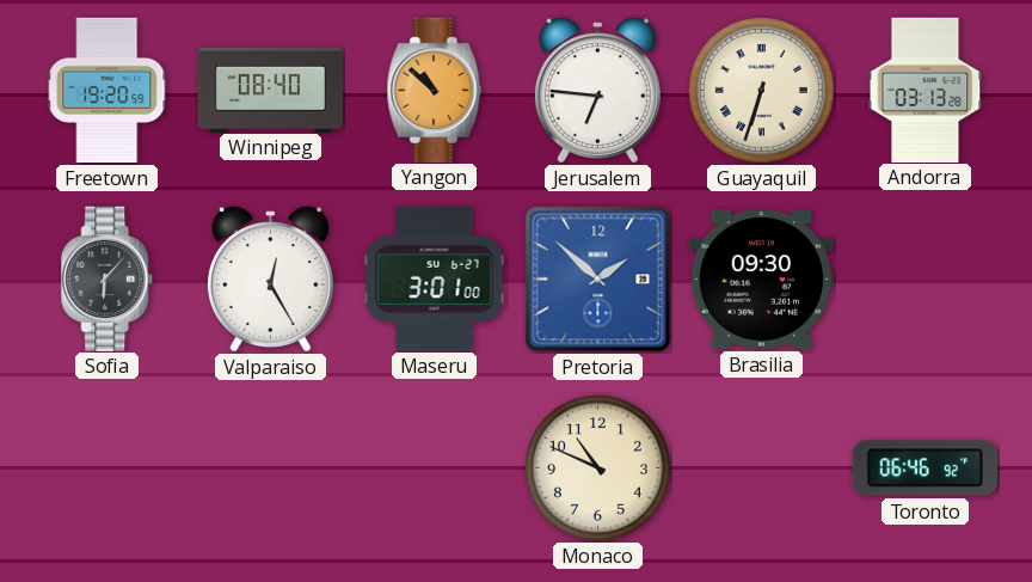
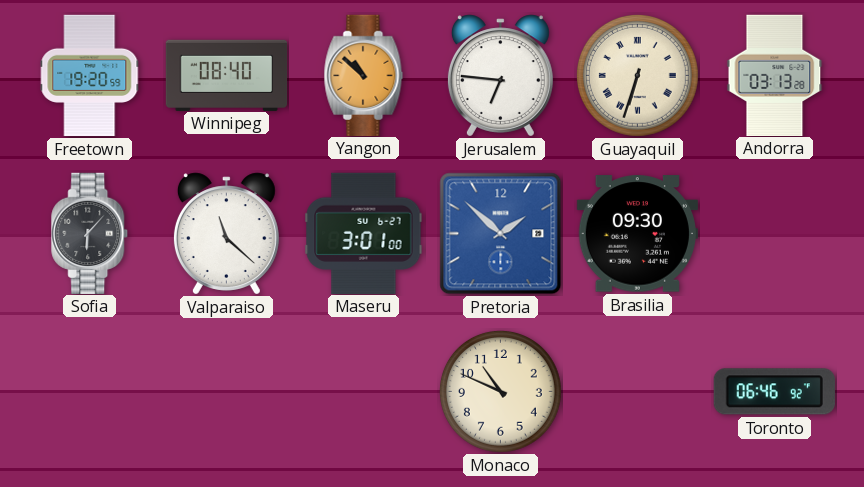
Valparaiso: 12:25 -> 11:22
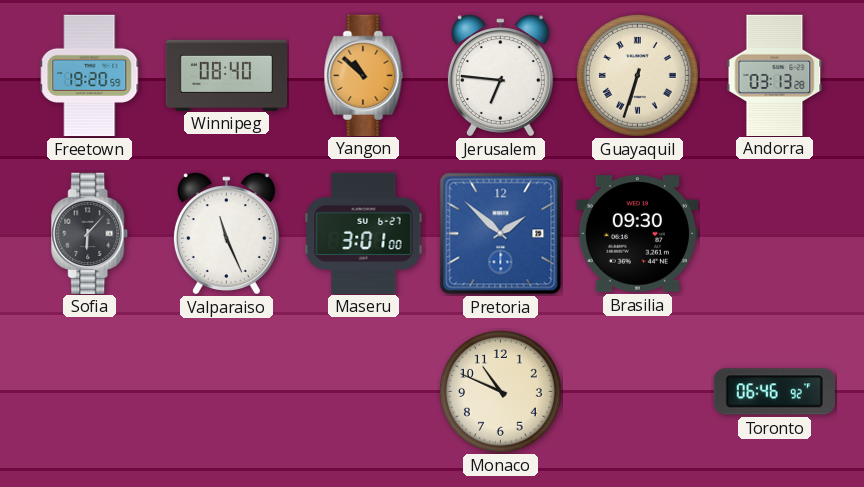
Valparaiso: 11:22 -> 11:26
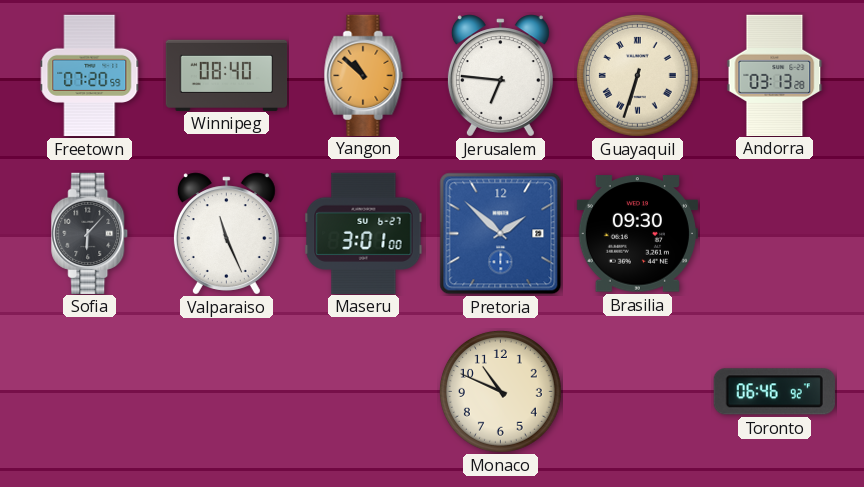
Freetown: 19:20 -> 07:20
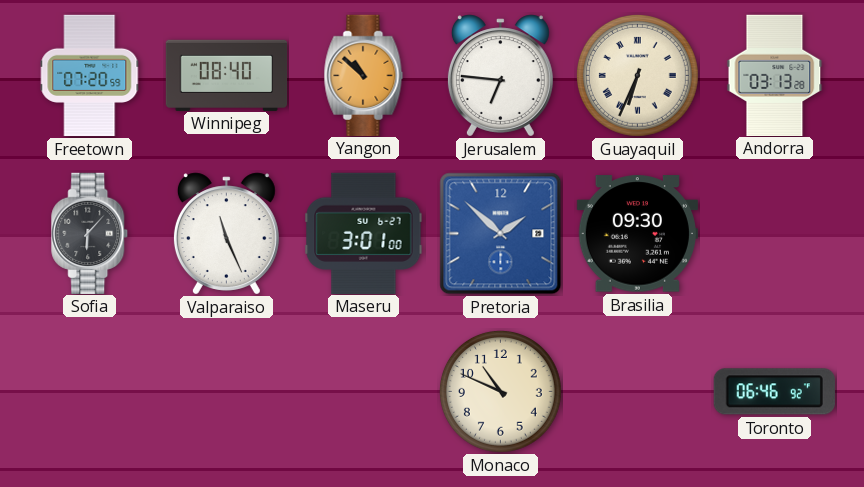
Guayaquil: 6:33 -> 6:34
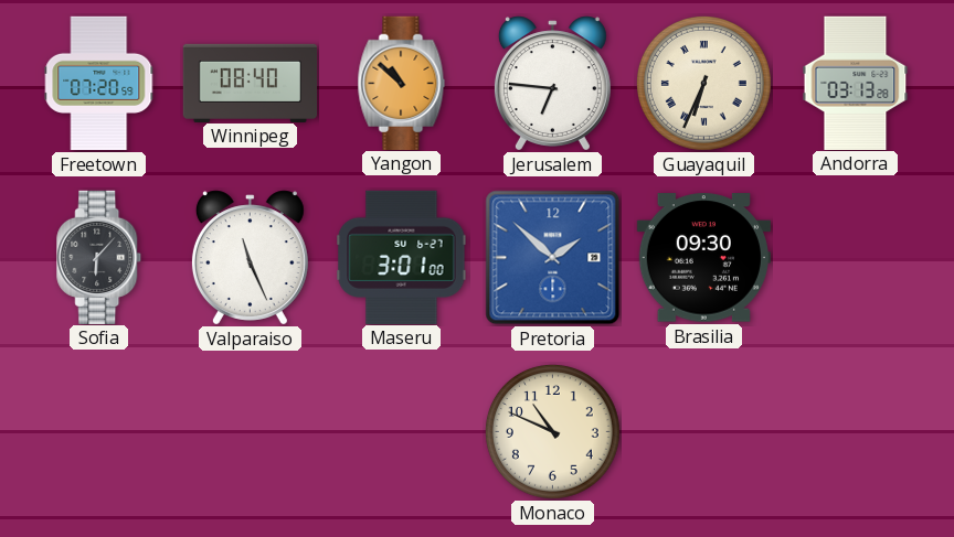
Toronto: 06:46 -> none
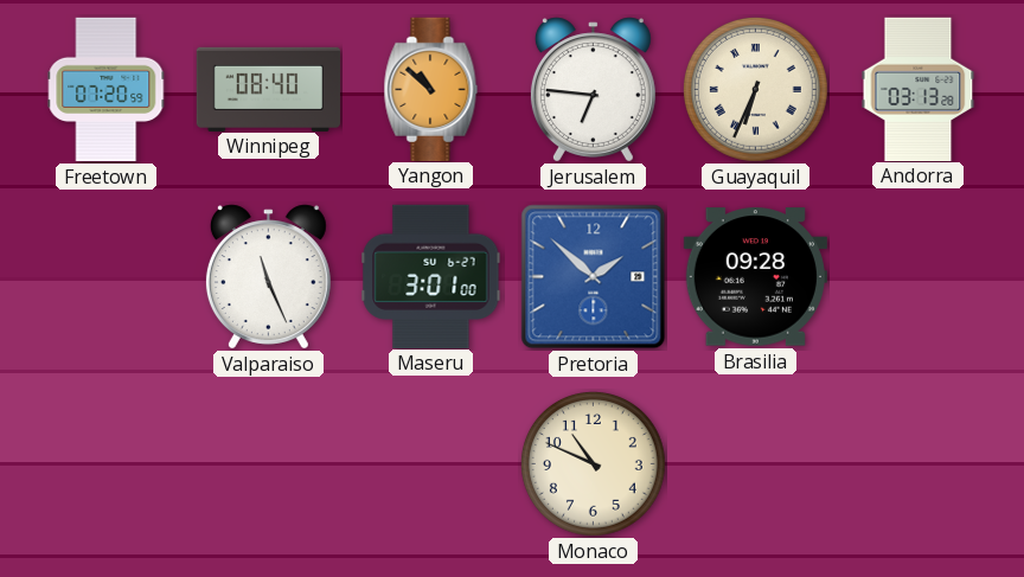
Sofia: 6:07 -> none
Brasilia: 09:30 -> 09:28
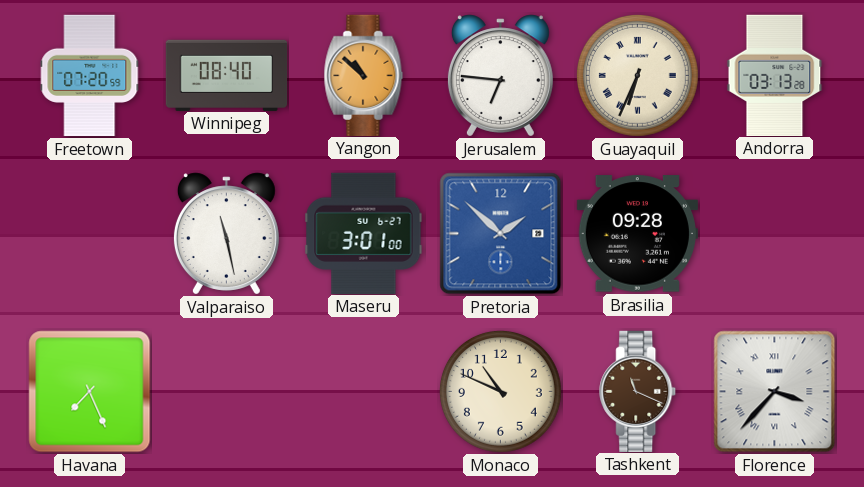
Valparaiso: 11:26 -> 11:28
Havana: none -> 7:26
Tashkent: none -> 11:19
Florence: none -> 3:37
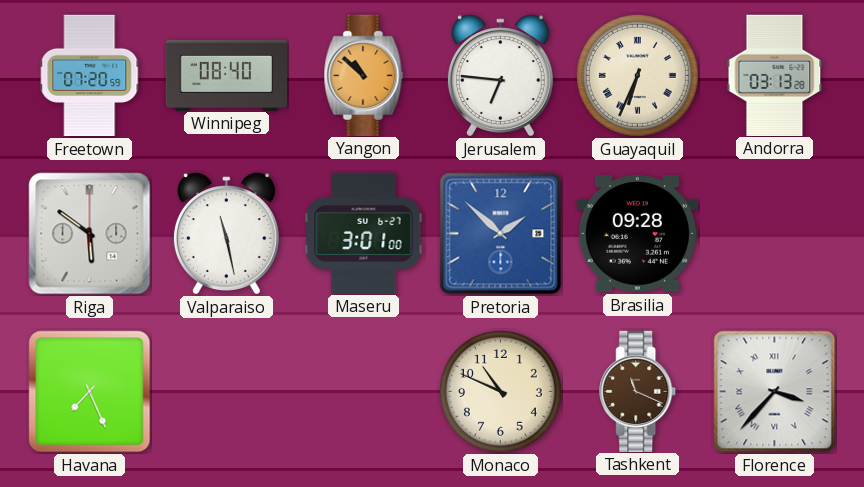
Riga: none -> 5:51
